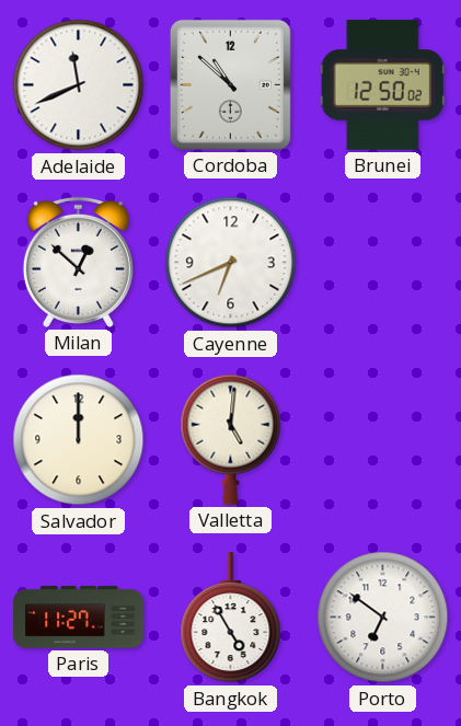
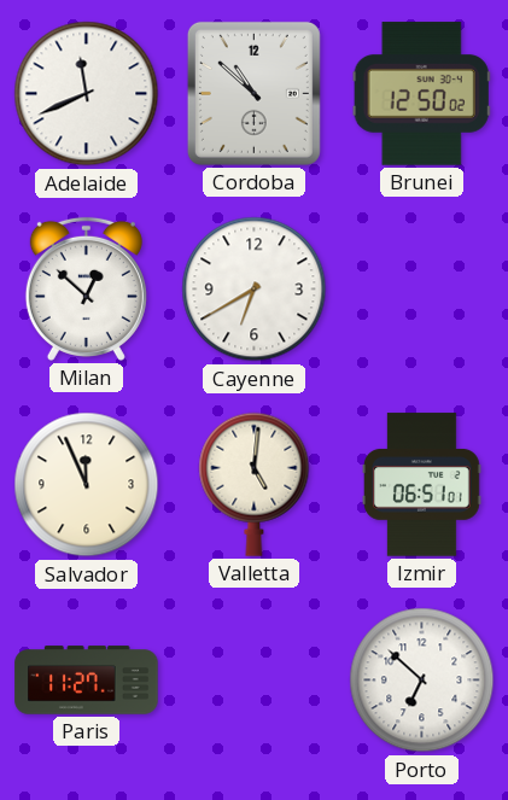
Cayenne: 6:41 -> 6:40
Salvador: 12:00 -> 11:56
Izmir: none -> 06:51
Bangkok: 4:55 -> none
Porto: 6:51 -> 6:52
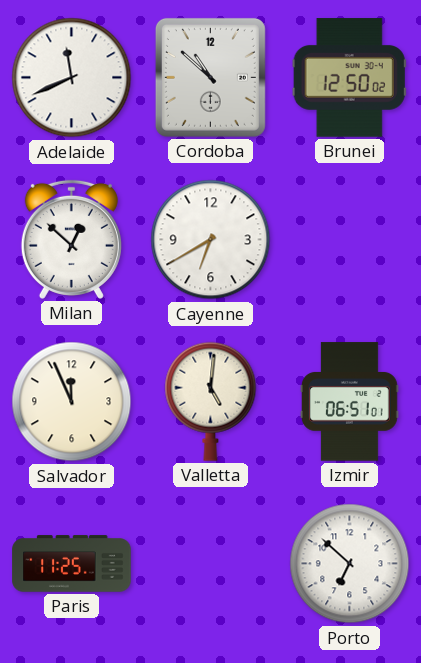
Paris: 11:27 -> 11:25
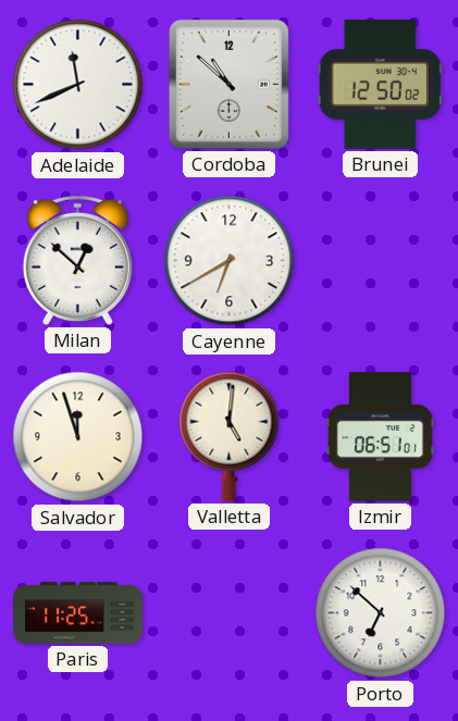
Salvador: 11:56 -> 11:57
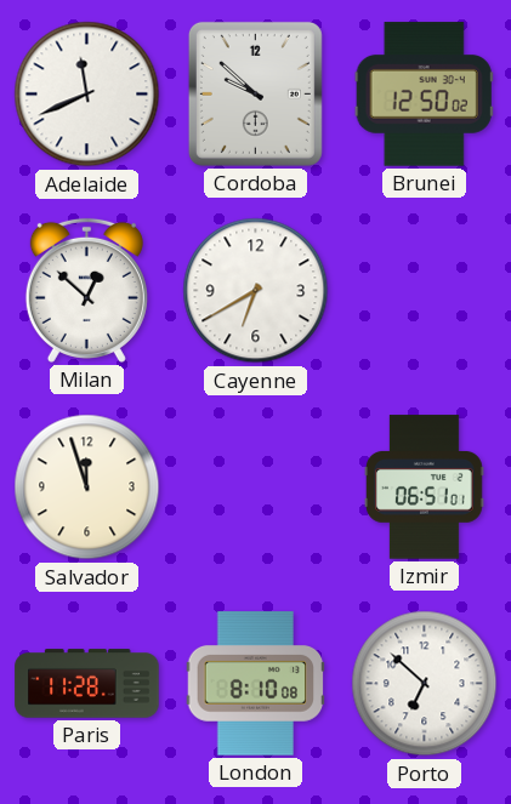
Cordoba: 10:52 -> 9:52
Valletta: 5:01 -> none
Paris: 11:25 -> 11:28
London: none -> 8:10
